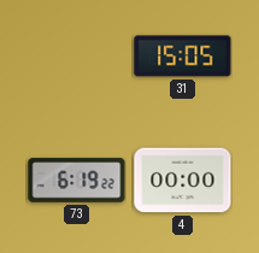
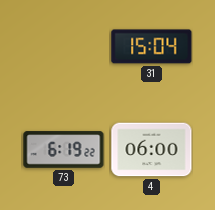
31: 15:05 -> 15:04
4: 00:00 -> 06:00
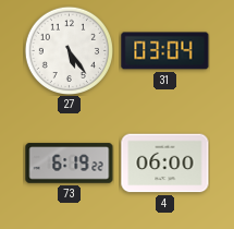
27: none -> 5:24
31: 15:04 -> 03:04
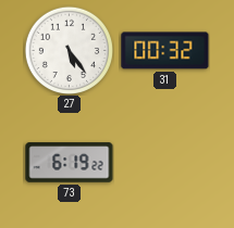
31: 03:04 -> 00:32
4: 06:00 -> none
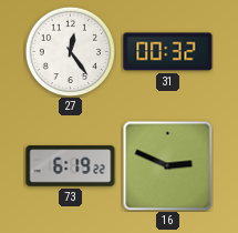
27: 5:24 -> 12:24
16: none -> 2:49
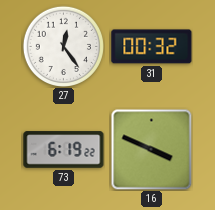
16: 2:49 -> 3:49
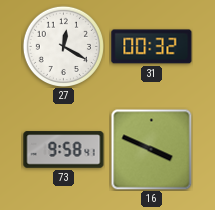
27: 12:24 -> 12:20
73: 6:19 -> 9:58
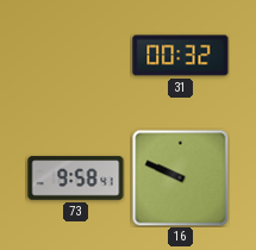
27: 12:20 -> none
16: 3:49 -> 9:49
